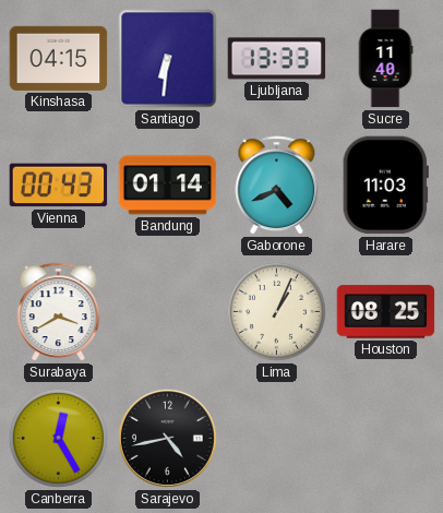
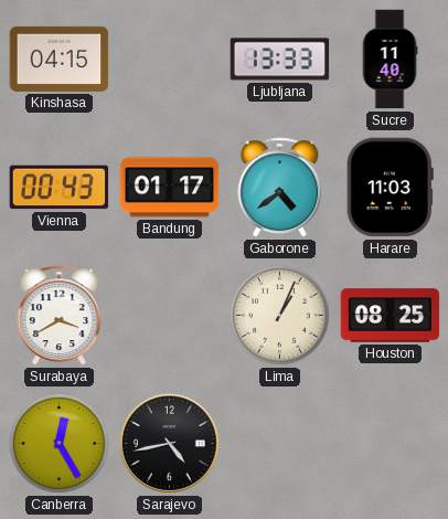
Santiago: 6:31 -> none
Bandung: 01:14 -> 01:17
Gaborone: 4:41 -> 4:39
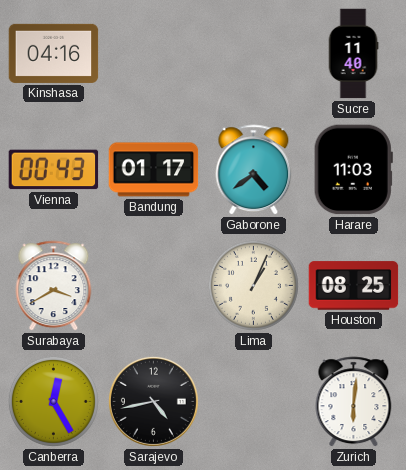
Kinshasa: 04:15 -> 04:16
Ljubljana: 13:33 -> none
Zurich: none -> 6:01
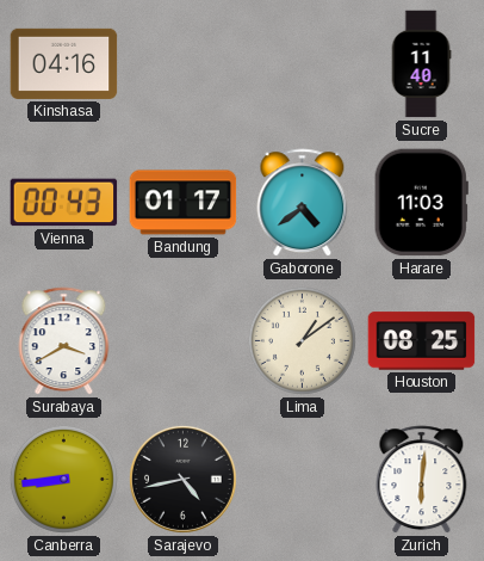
Lima: 1:04 -> 1:09
Canberra: 12:25 -> 8:44
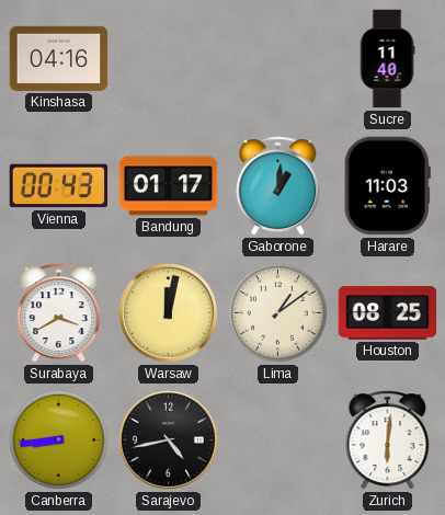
Gaborone: 4:39 -> 1:01
Warsaw: none -> 12:02
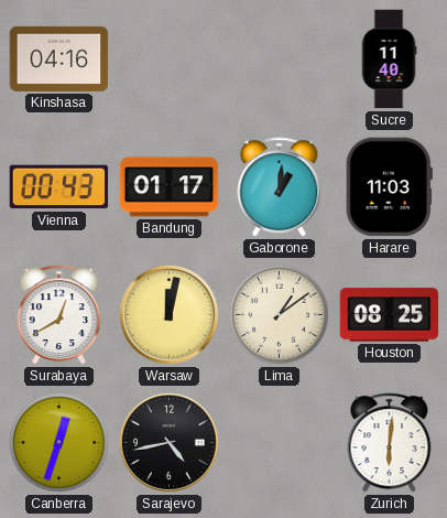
Surabaya: 3:40 -> 12:40
Canberra: 8:44 -> 12:33
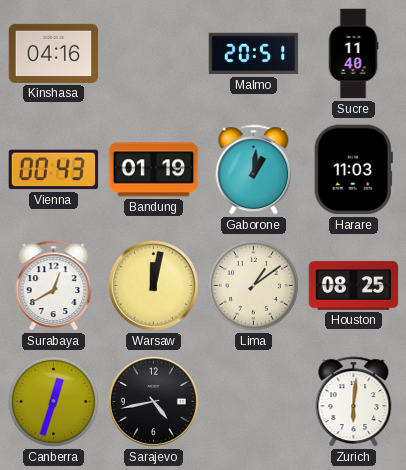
Malmo: none -> 20:51
Bandung: 01:17 -> 01:19
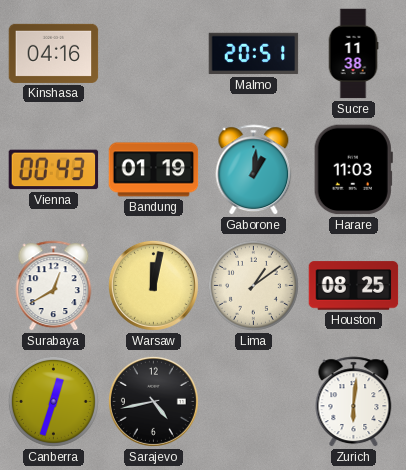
Sucre: 11:40 -> 11:38
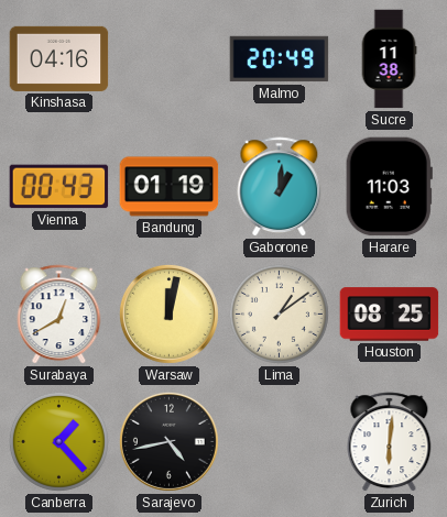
Malmo: 20:51 -> 20:49
Canberra: 12:33 -> 1:23
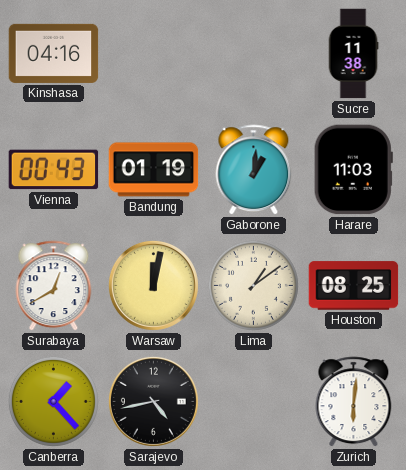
Malmo: 20:49 -> none
